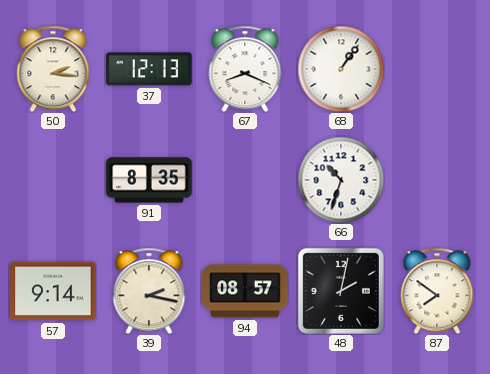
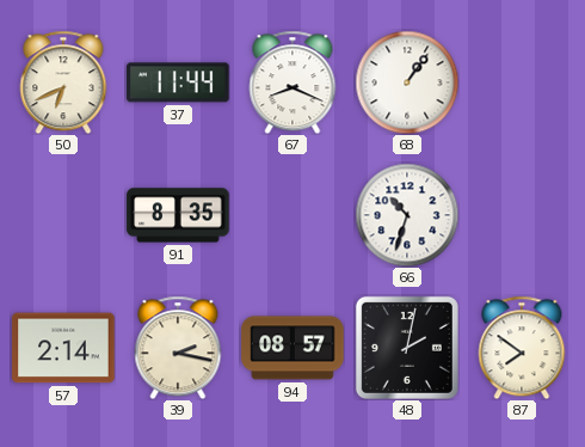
50: 2:16 -> 6:41
37: 12:13 -> 11:44
57: 9:14 -> 2:14
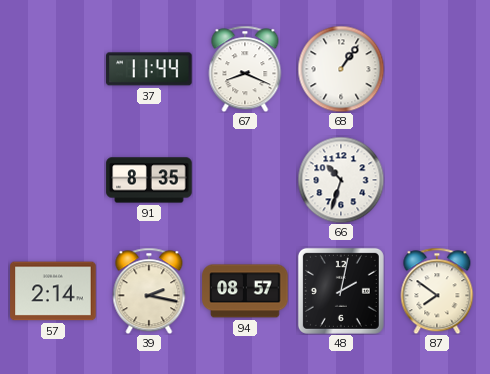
50: 6:41 -> none
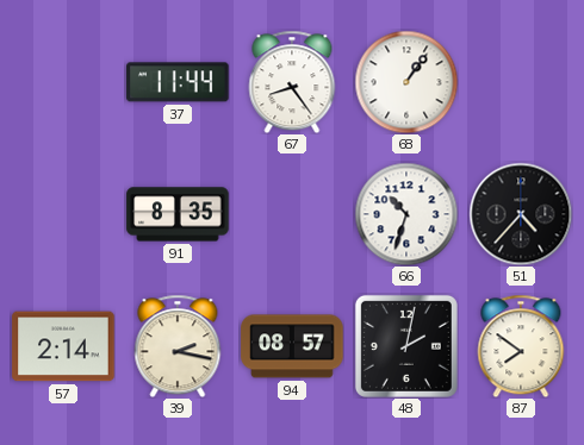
67: 8:19 -> 8:24
51: none -> 4:37
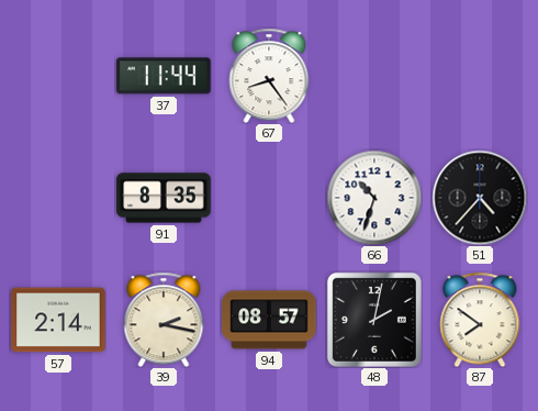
68: 1:06 -> none
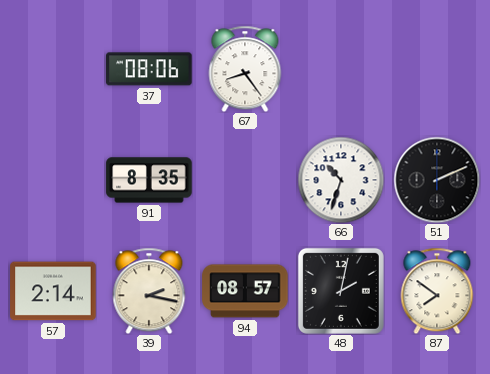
37: 11:44 -> 08:06
51: 4:37 -> 2:11
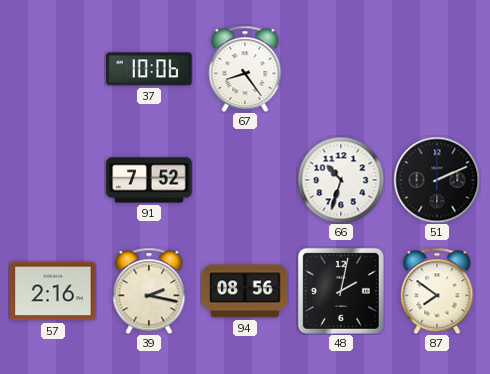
37: 08:06 -> 10:06
91: 8:35 -> 7:52
57: 2:14 -> 2:16
94: 08:57 -> 08:56
